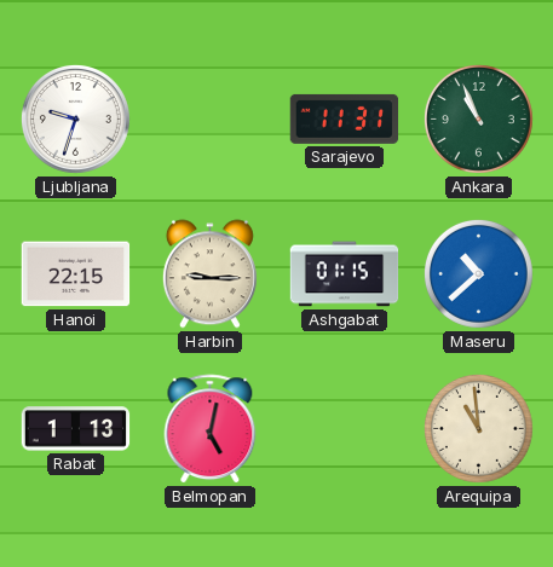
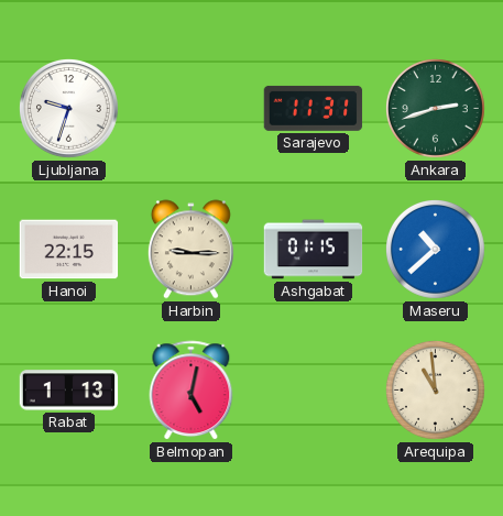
Ankara: 10:56 -> 2:42
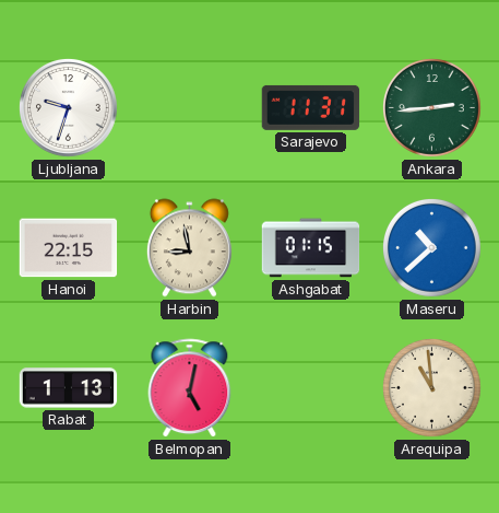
Ankara: 2:42 -> 2:44
Harbin: 9:15 -> 8:58
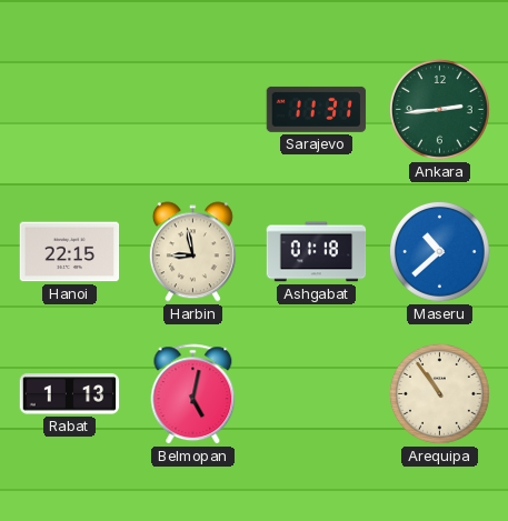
Ljubljana: 9:33 -> none
Ashgabat: 01:15 -> 01:18
Arequipa: 10:59 -> 10:54
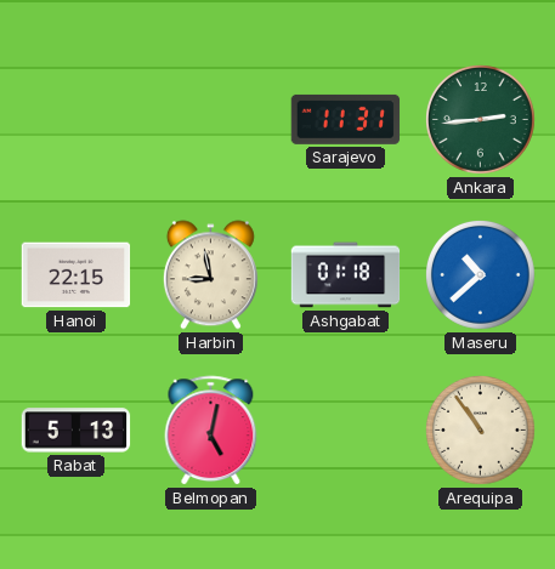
Rabat: 1:13 -> 5:13
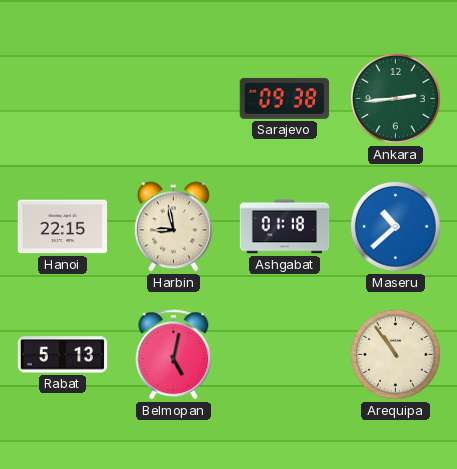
Sarajevo: 11:31 -> 09:38
